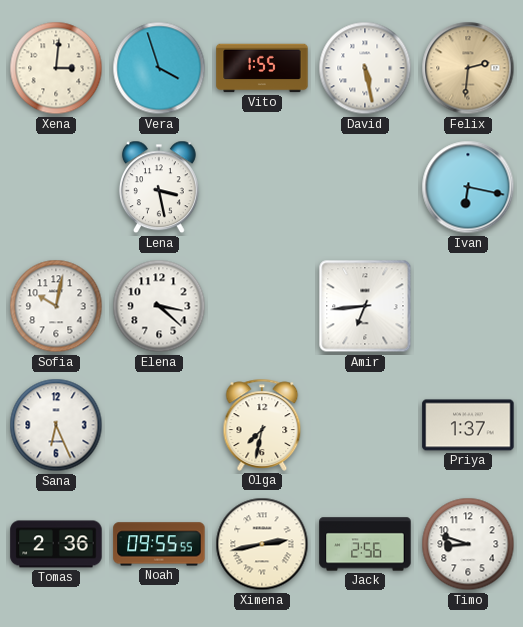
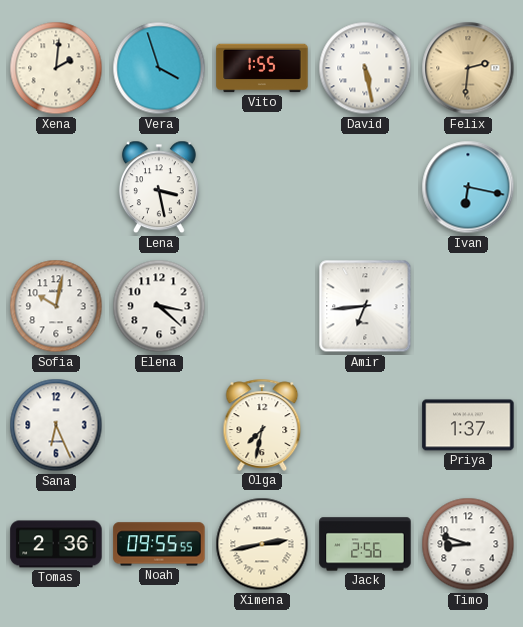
Xena: 3:01 -> 2:01
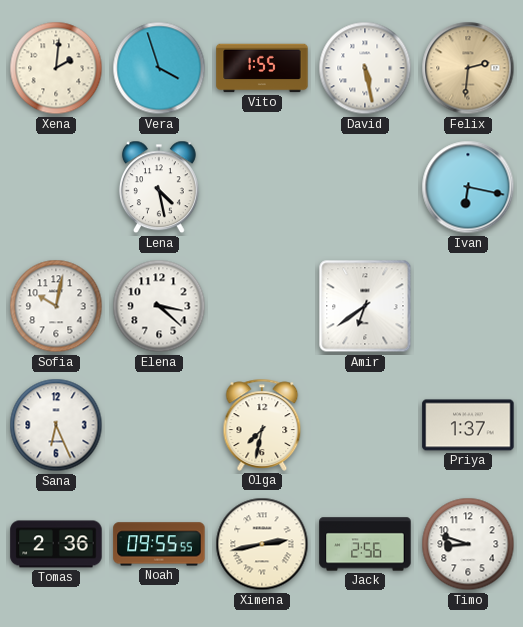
Lena: 3:28 -> 4:28
Amir: 6:44 -> 6:39
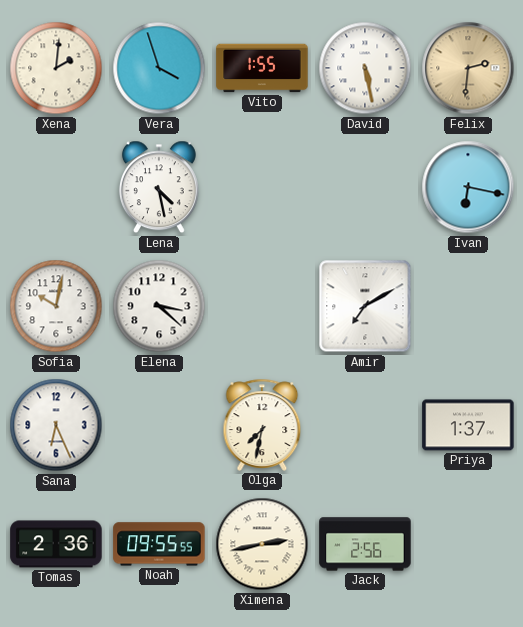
Amir: 6:39 -> 7:10
Timo: 8:48 -> none
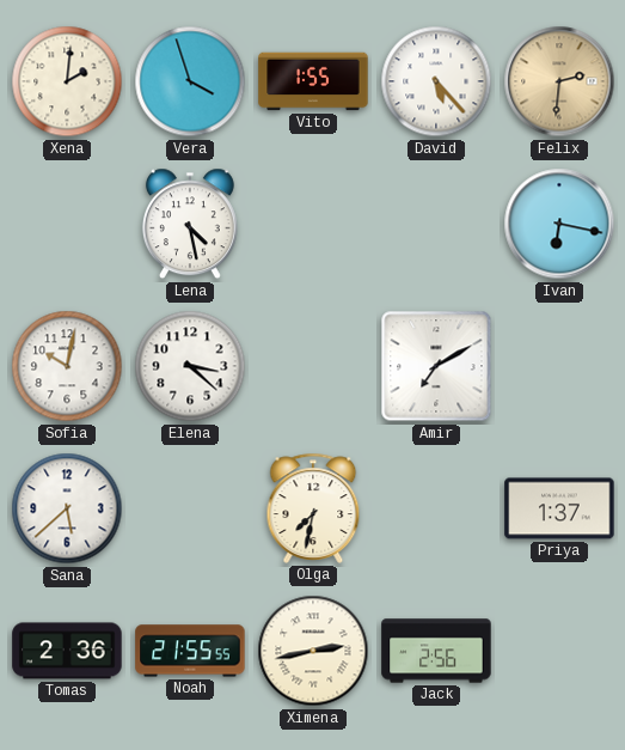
David: 5:28 -> 5:23
Sana: 6:26 -> 5:38
Noah: 09:55 -> 21:55
